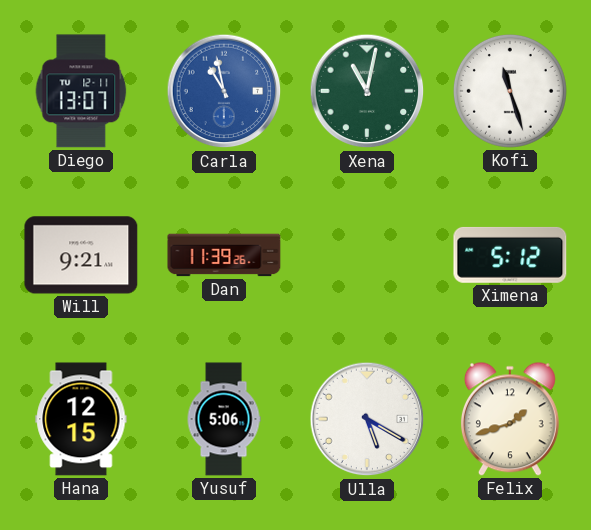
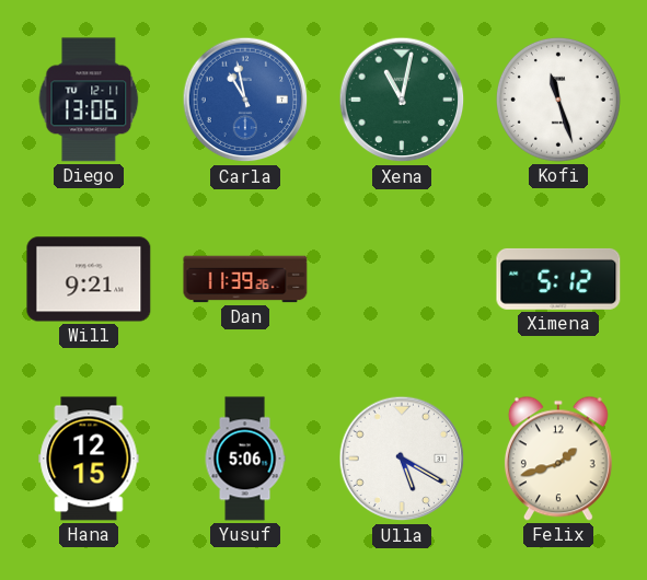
Diego: 13:07 -> 13:06
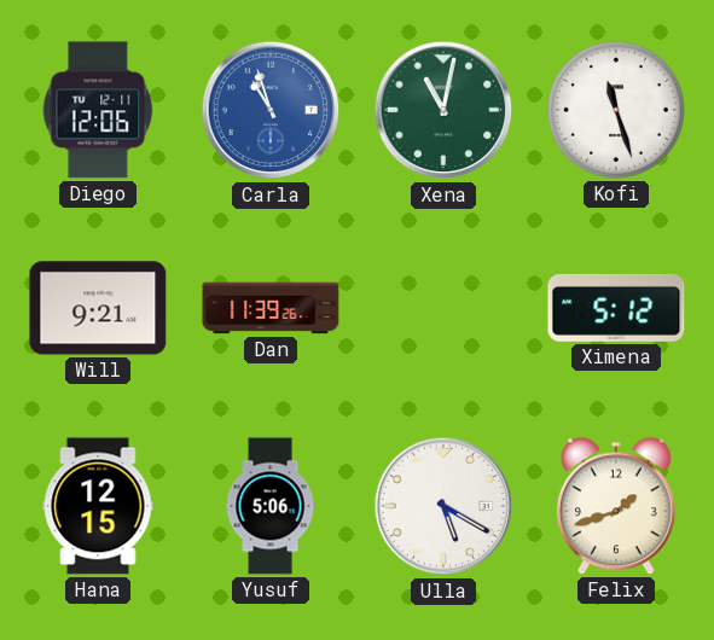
Diego: 13:06 -> 12:06
Carla: 10:58 -> 10:57
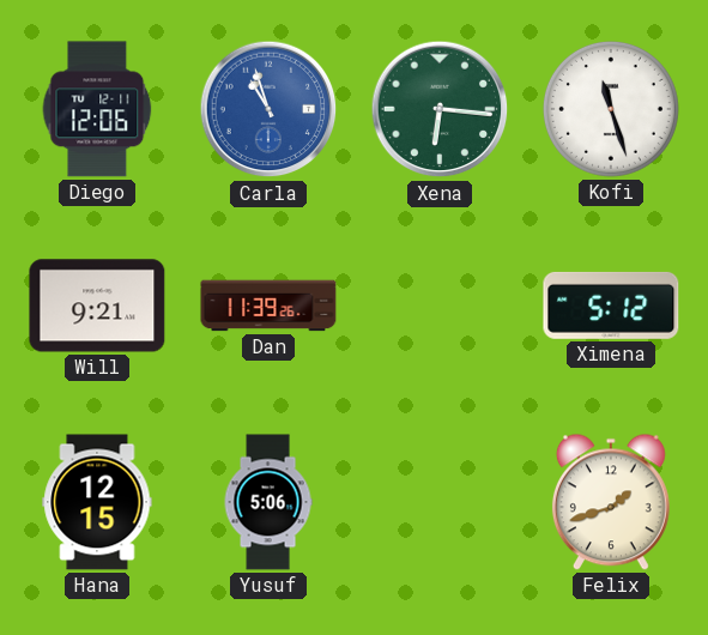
Xena: 11:02 -> 6:16
Ulla: 5:20 -> none
